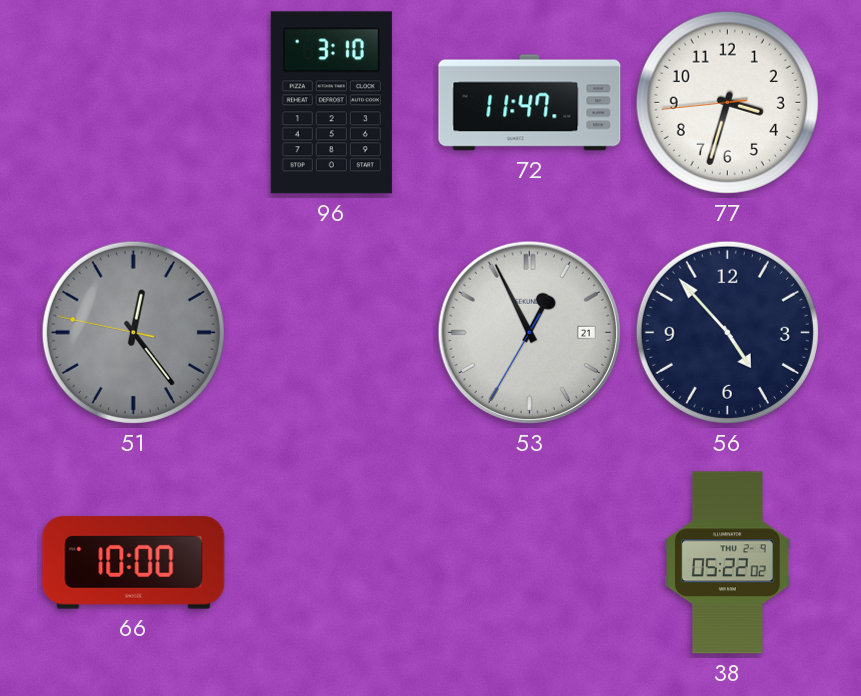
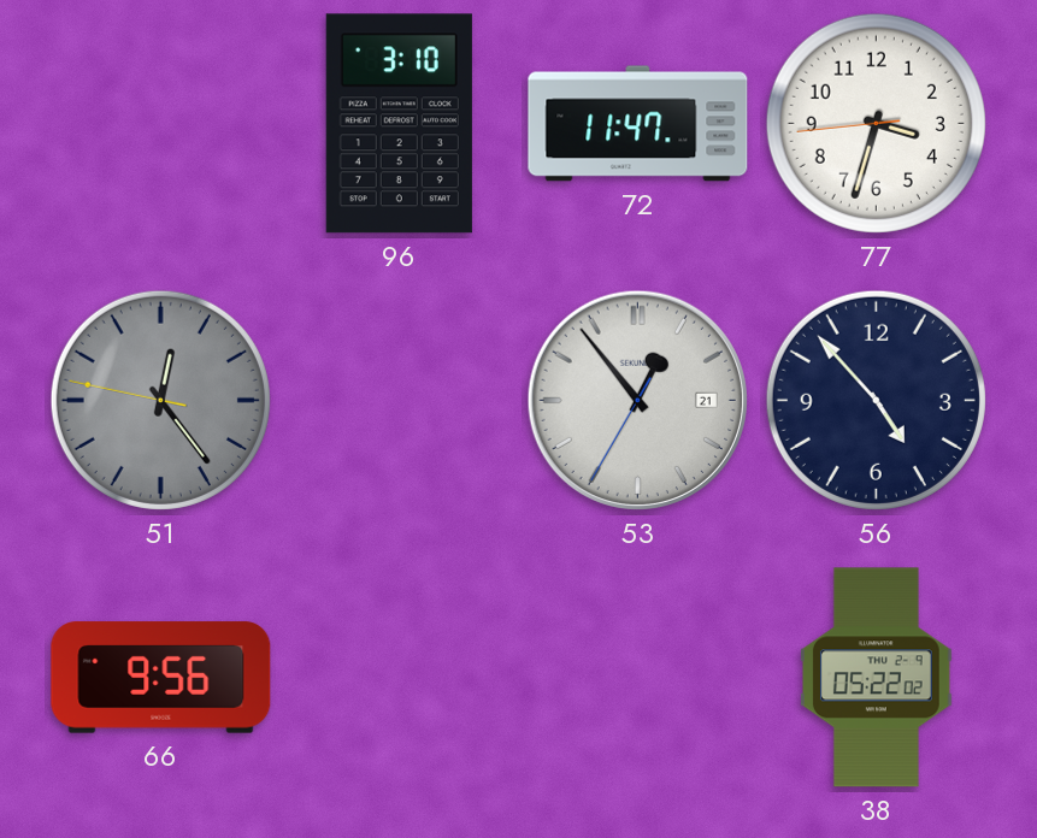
53: 12:55 -> 12:53
66: 10:00 -> 9:56
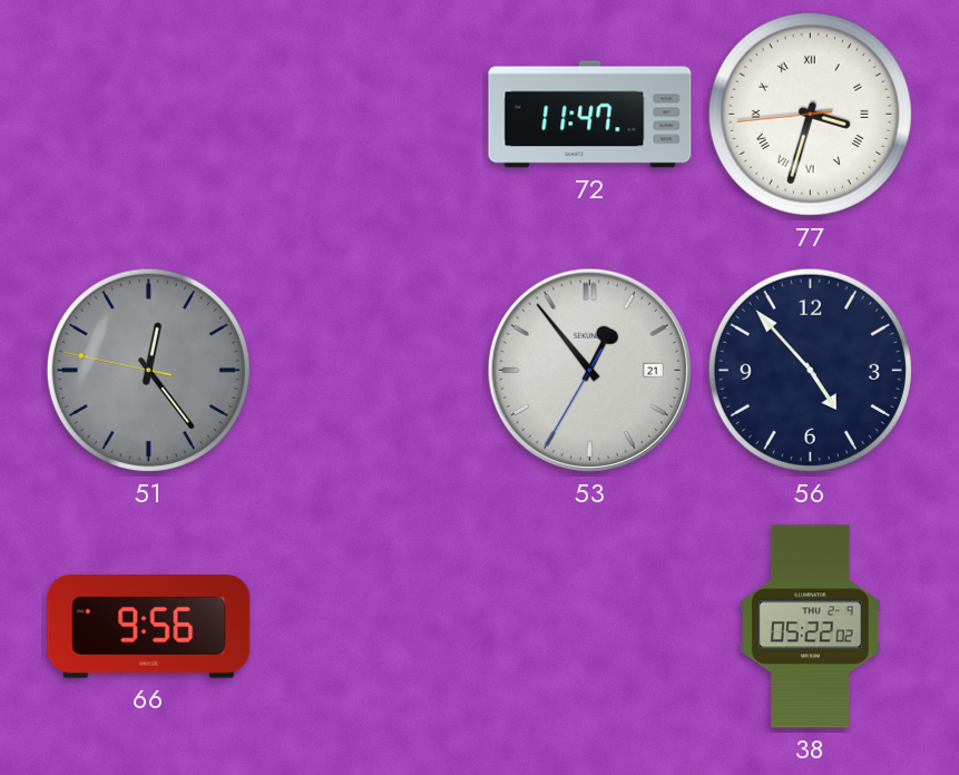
96: 3:10 -> none
77 numerals: Arabic -> Roman
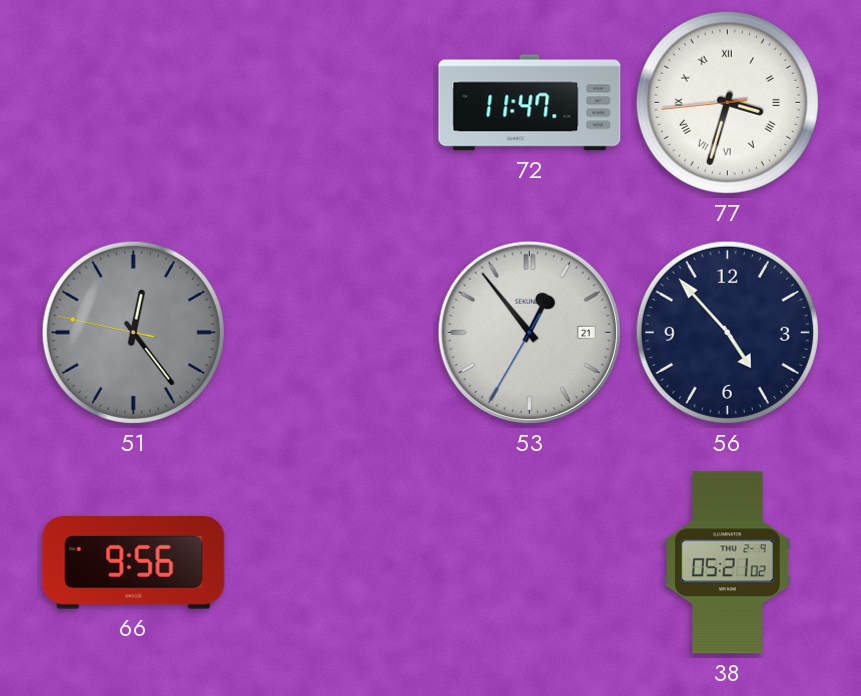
38: 05:22 -> 05:21
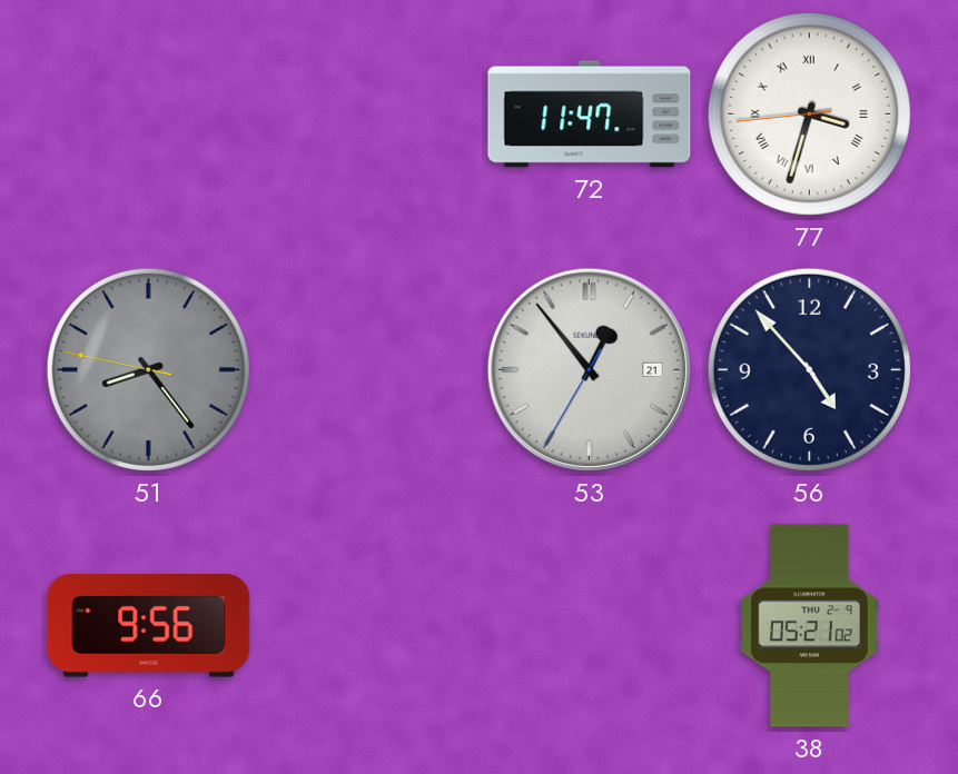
51: 12:23 -> 8:23
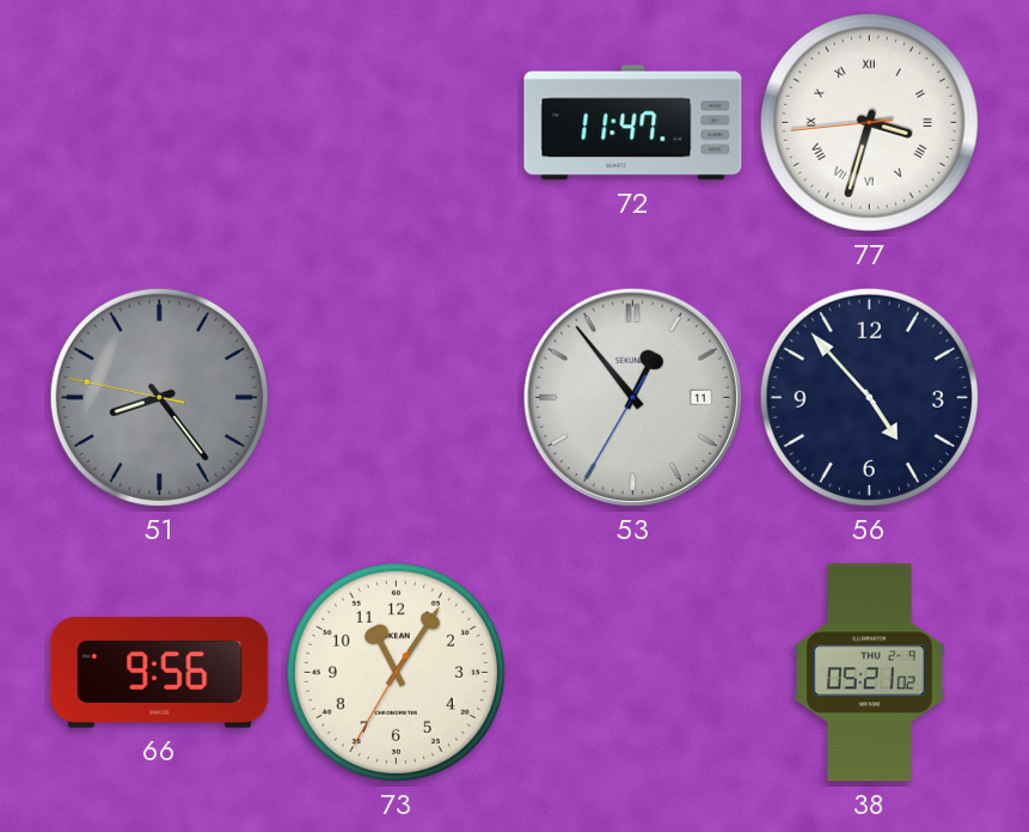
53 date: 21 -> 11
73: none -> 11:05
